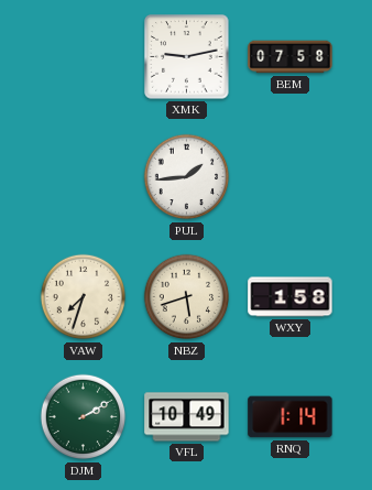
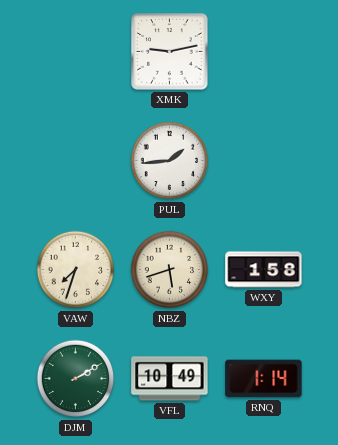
BEM: 07:58 -> none
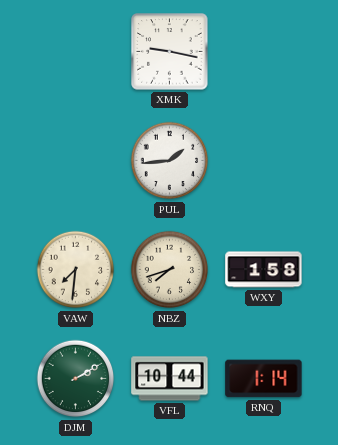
XMK: 9:13 -> 9:17
VAW: 7:33 -> 7:31
NBZ: 5:42 -> 7:42
VFL: 10:49 -> 10:44
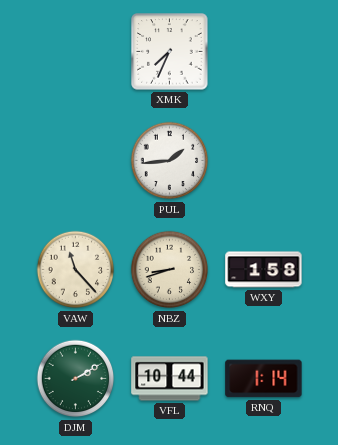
XMK: 9:17 -> 7:34
VAW: 7:31 -> 11:23
NBZ: 7:42 -> 8:42
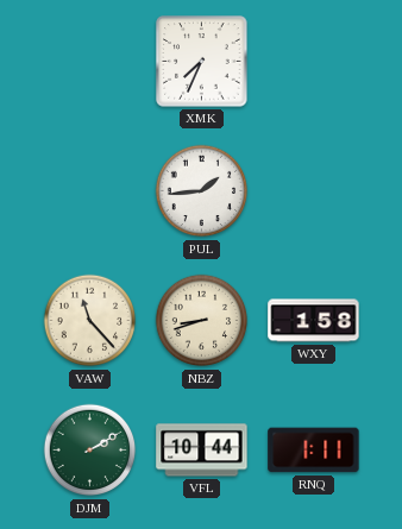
RNQ: 1:14 -> 1:11
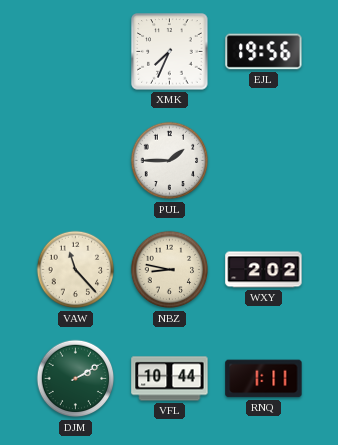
EJL: none -> 19:56
PUL: 1:44 -> 1:45
NBZ: 8:42 -> 8:47
WXY: 1:58 -> 2:02
